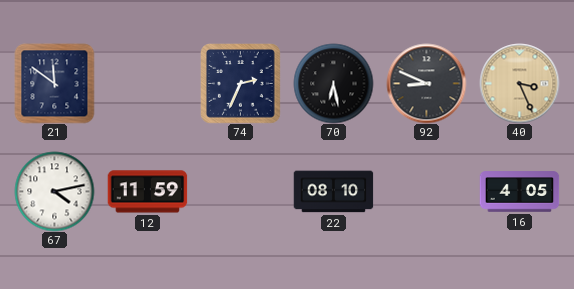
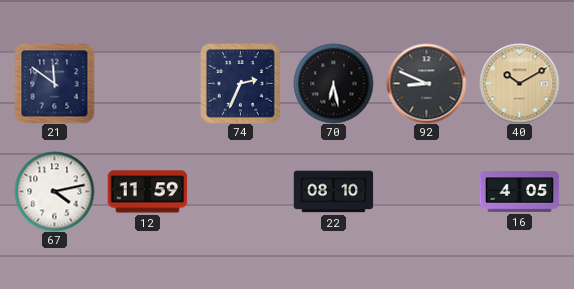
40: 3:26 -> 10:10
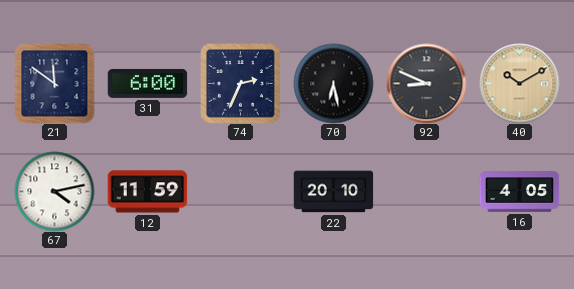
31: none -> 6:00
22: 08:10 -> 20:10
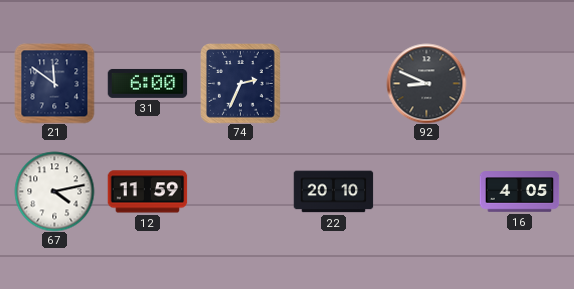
70: 6:28 -> none
40: 10:10 -> none
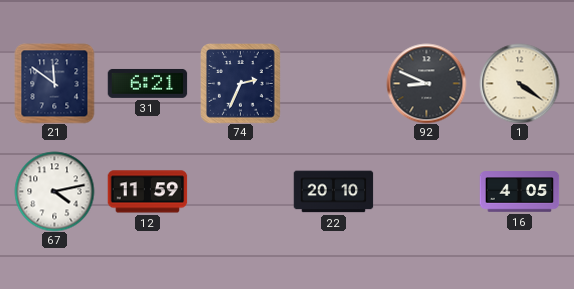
31: 6:00 -> 6:21
1: none -> 4:21
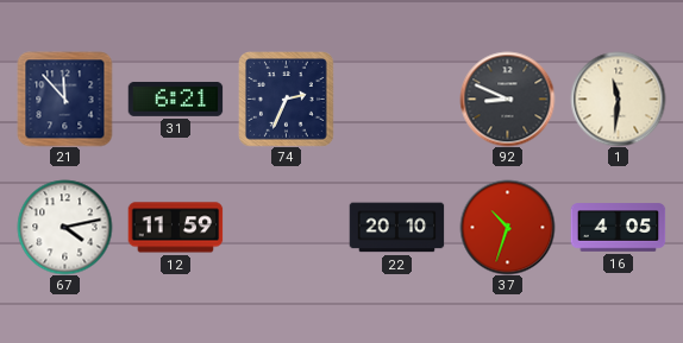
21: 11:51 -> 11:53
1: 4:21 -> 11:31
37: none -> 10:33
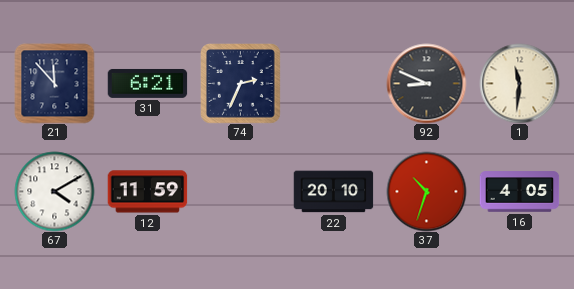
67: 4:13 -> 4:10
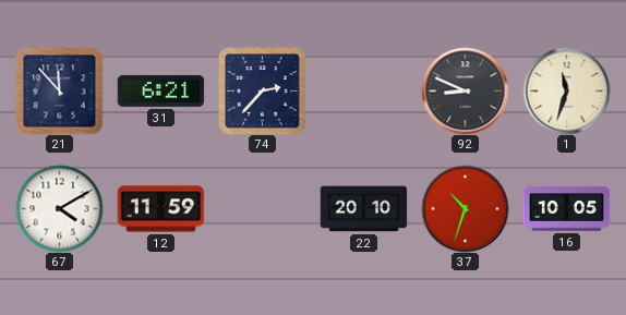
74: 2:34 -> 2:37
1: 11:31 -> 11:33
16: 4:05 -> 10:05
